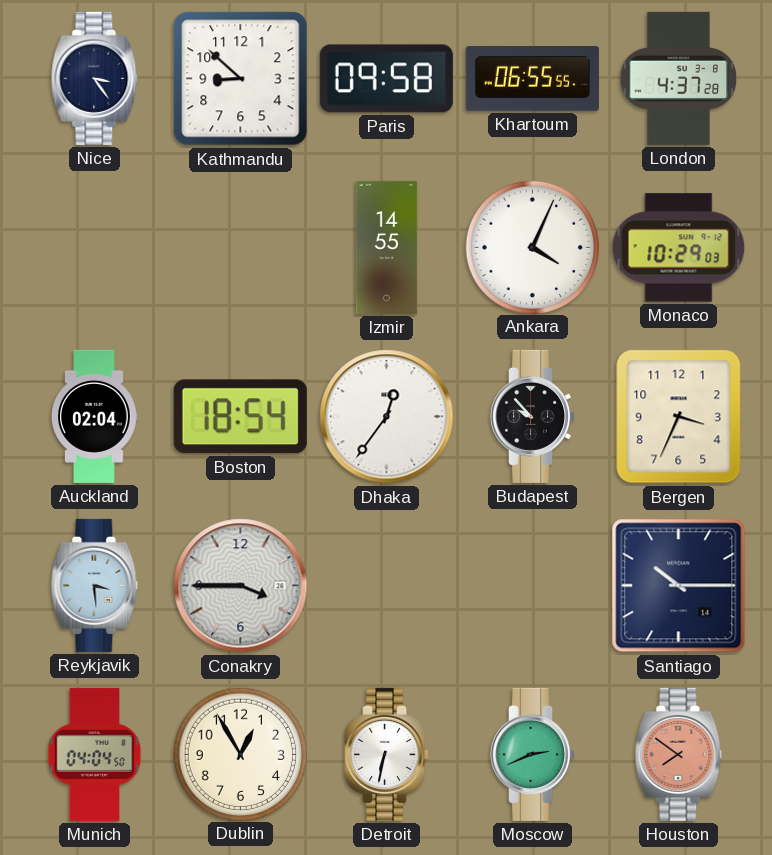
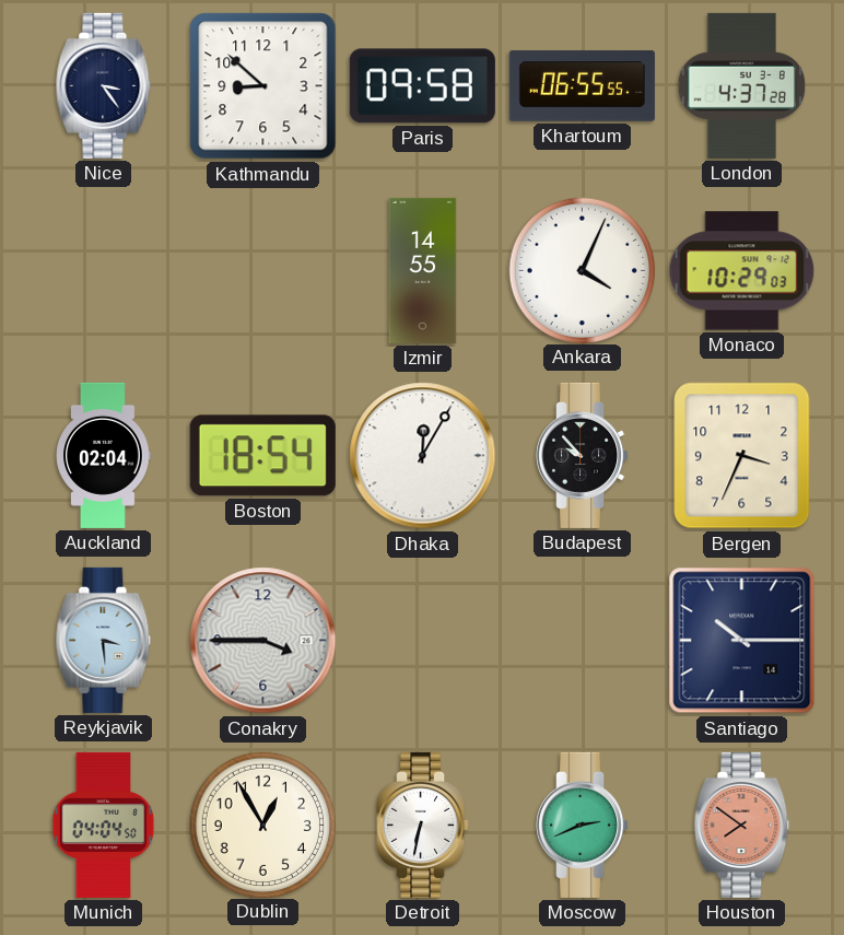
Dhaka: 12:36 -> 12:05
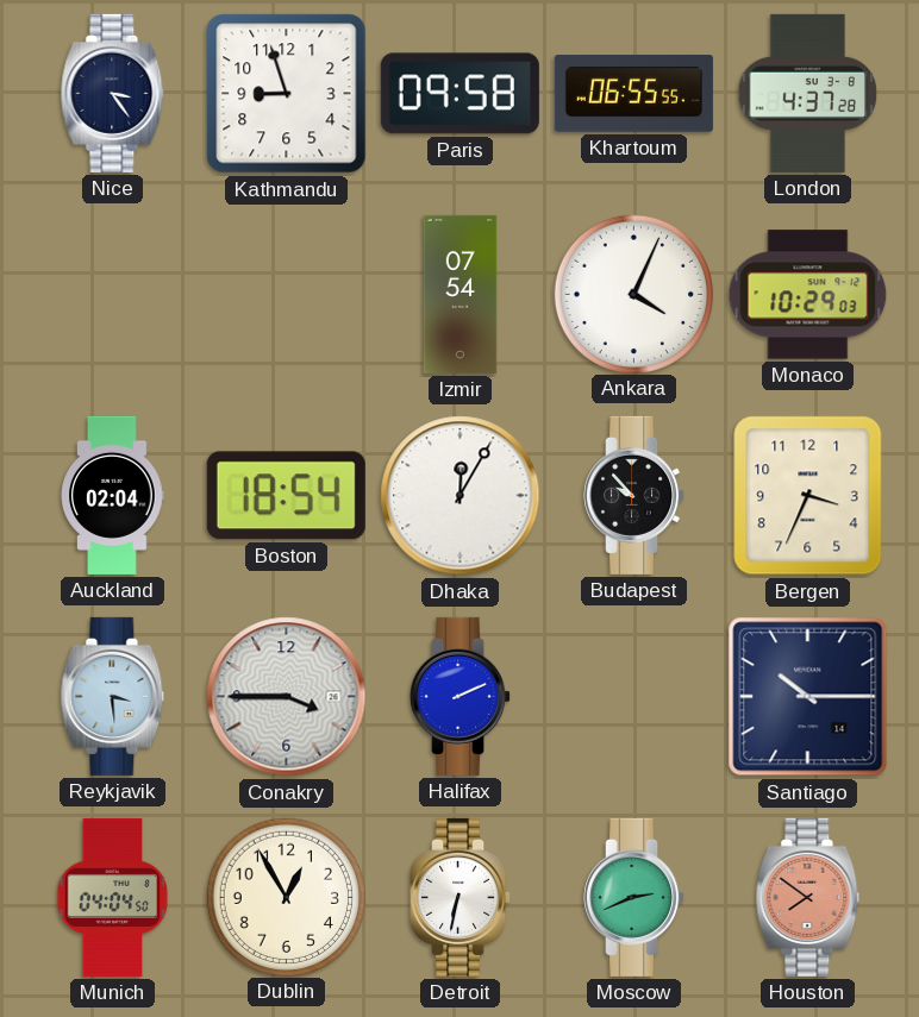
Kathmandu: 8:52 -> 8:57
Izmir: 14:55 -> 07:54
Halifax: none -> 2:11
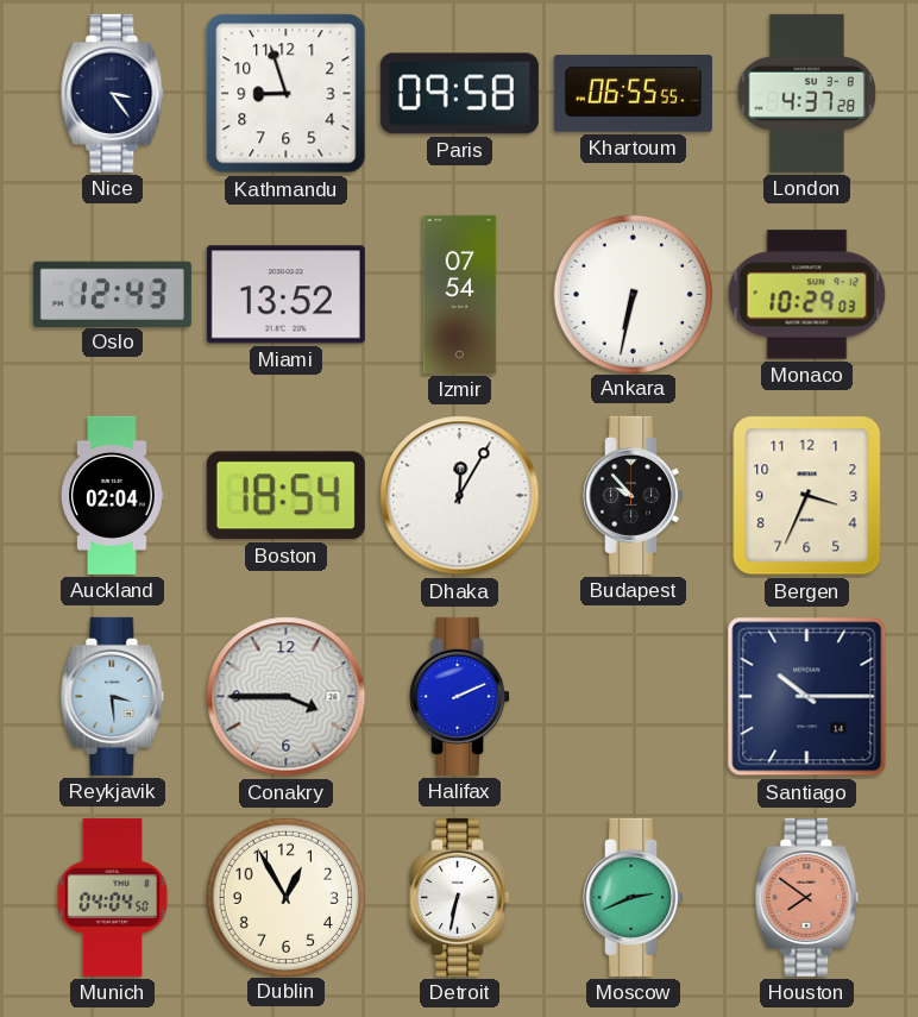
Oslo: none -> 12:43
Miami: none -> 13:52
Ankara: 4:04 -> 6:32
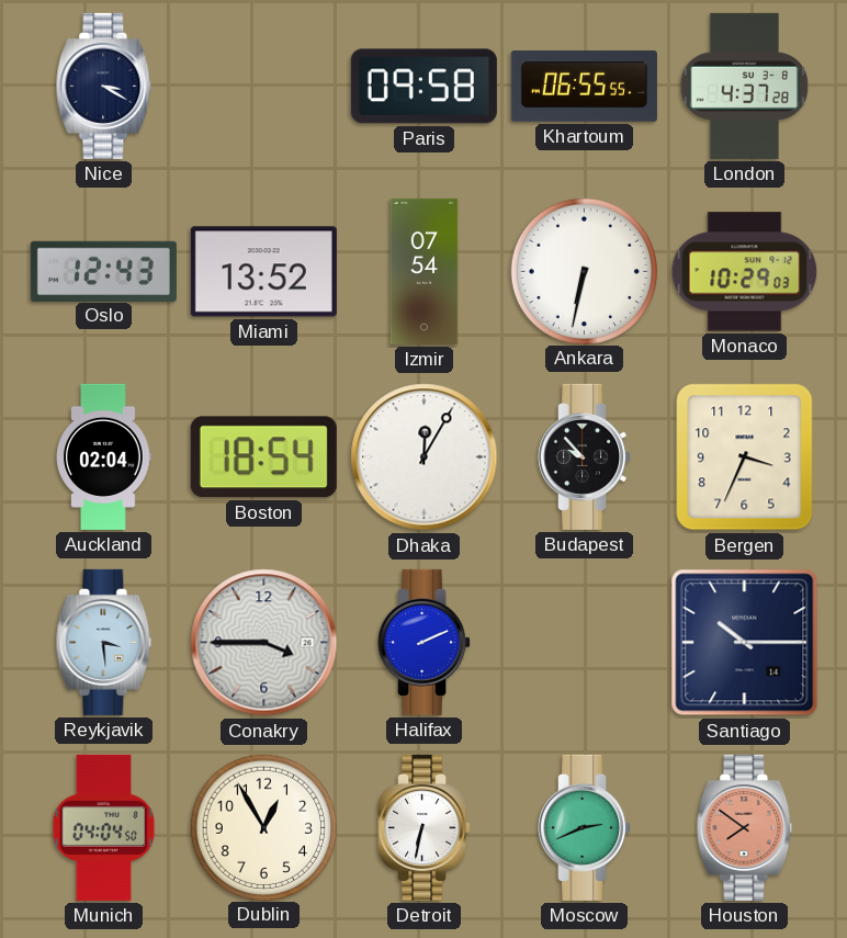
Nice: 3:24 -> 3:20
Kathmandu: 8:57 -> none
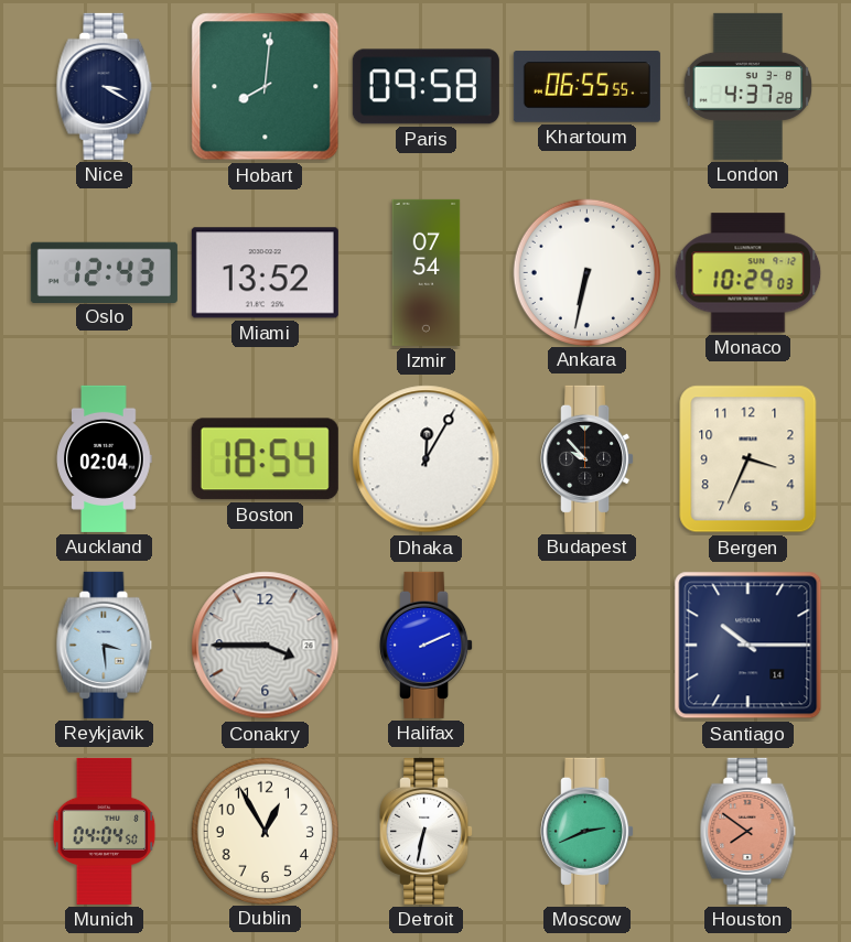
Hobart: none -> 8:01
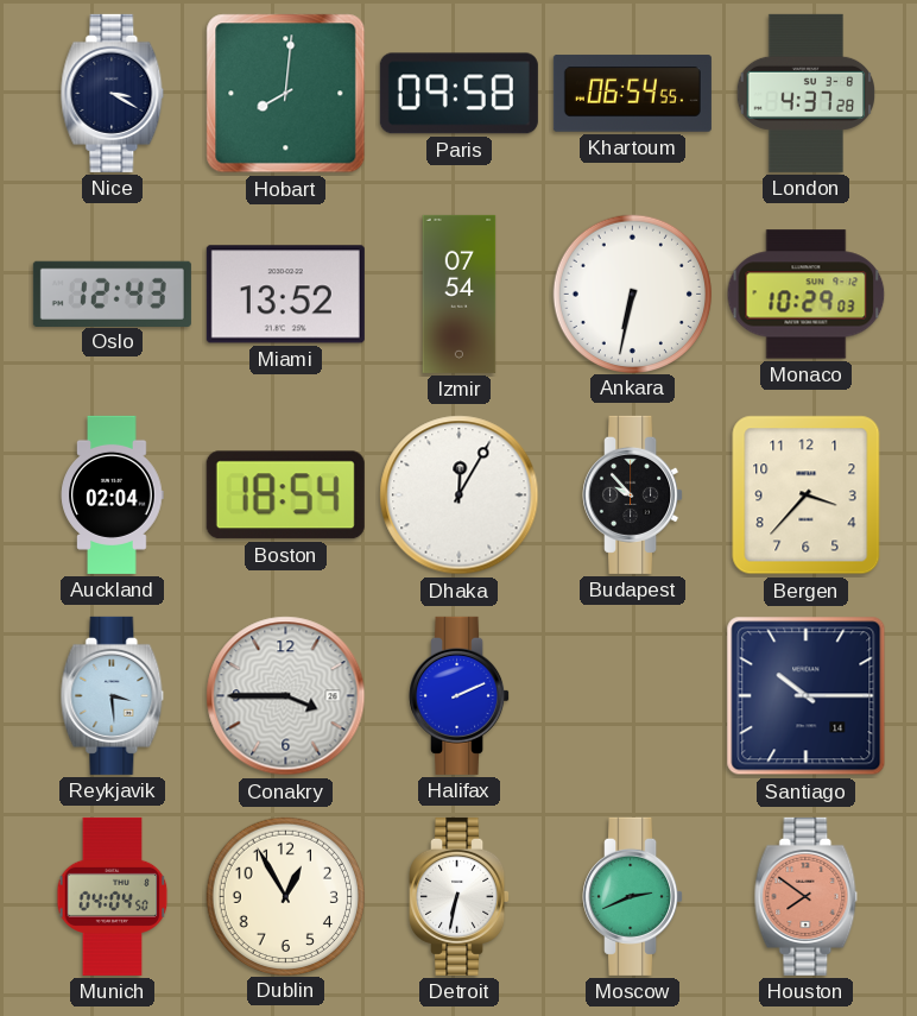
Khartoum: 06:55 -> 06:54
Bergen: 3:34 -> 3:37
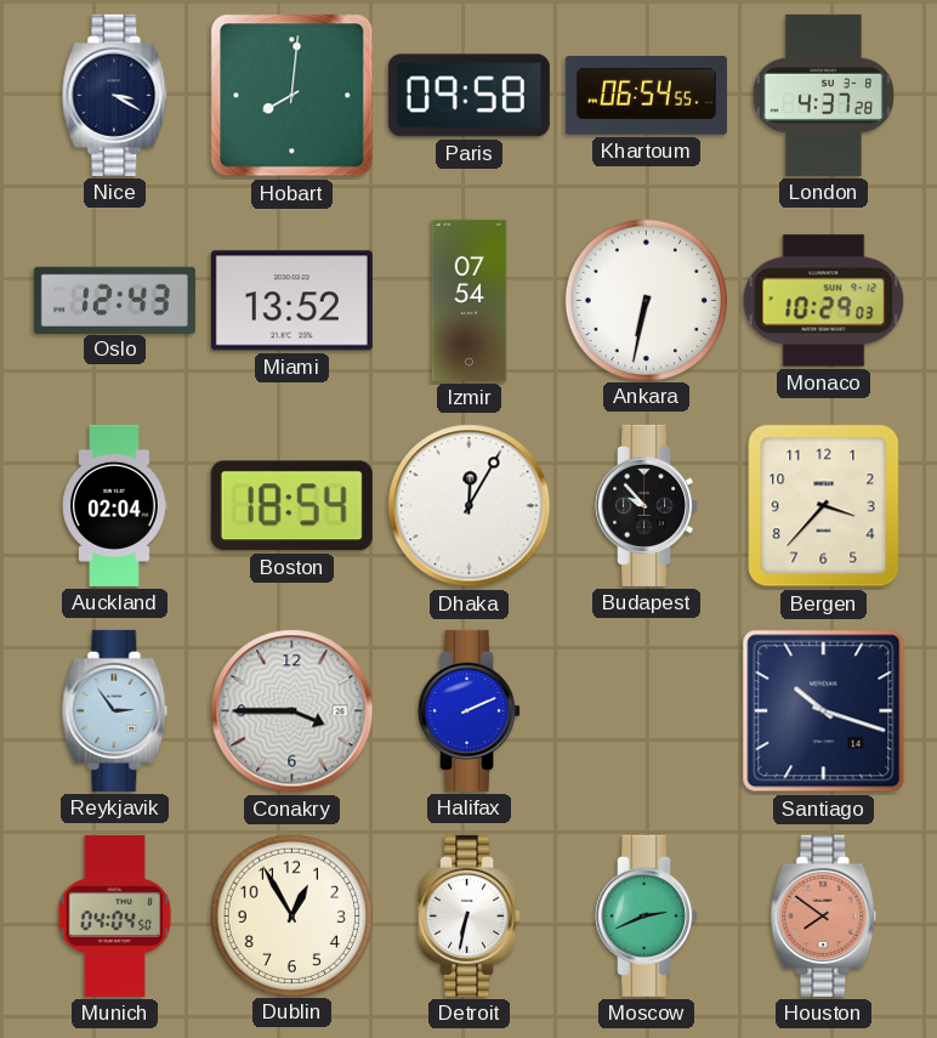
Reykjavik: 3:29 -> 2:54
Santiago: 10:15 -> 10:18
